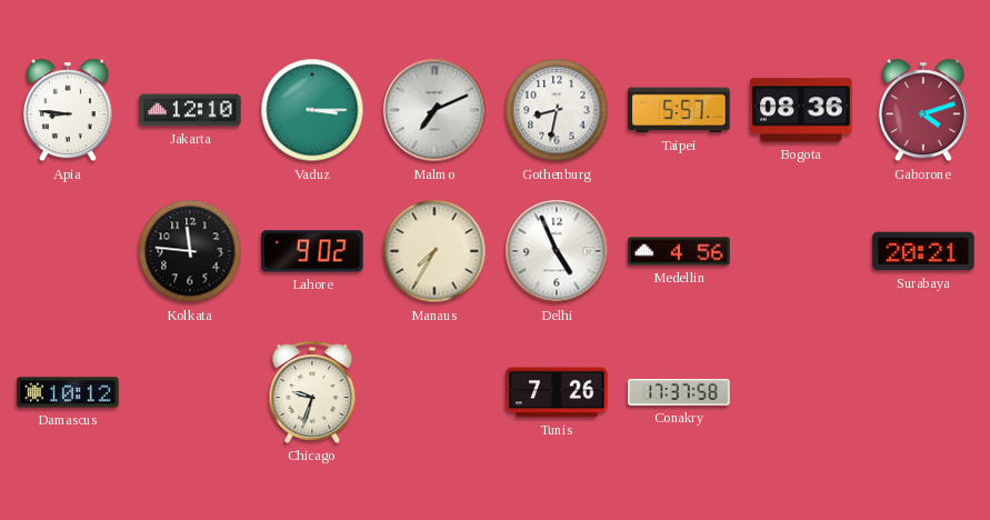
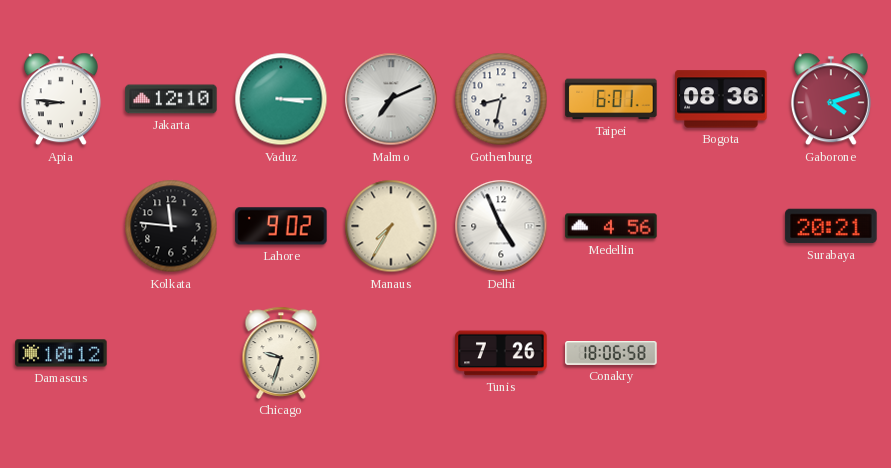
Taipei: 5:57 -> 6:01
Conakry: 17:37 -> 18:06
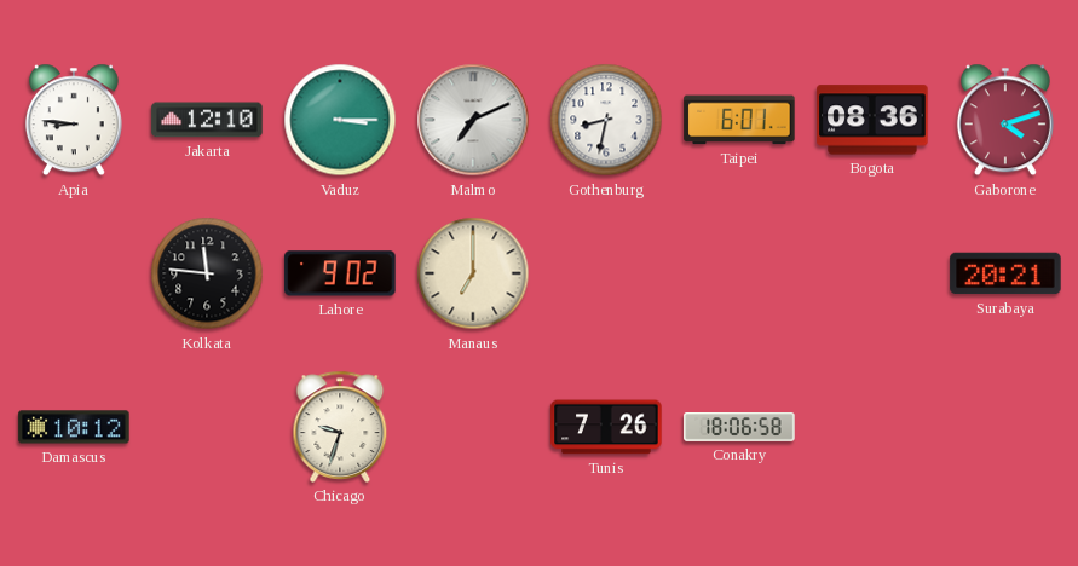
Manaus: 7:35 -> 7:00
Delhi: 4:56 -> none
Medellin: 4:56 -> none
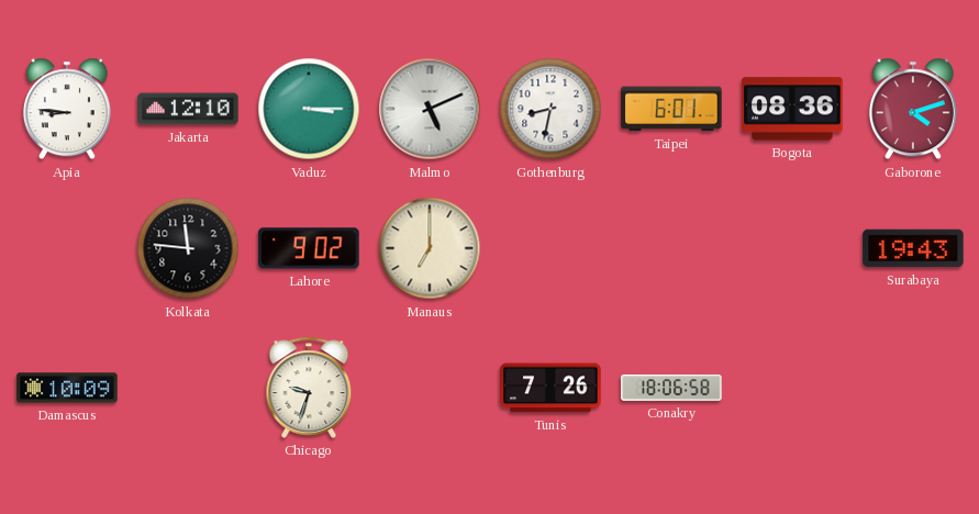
Malmo: 7:11 -> 5:11
Surabaya: 20:21 -> 19:43
Damascus: 10:12 -> 10:09
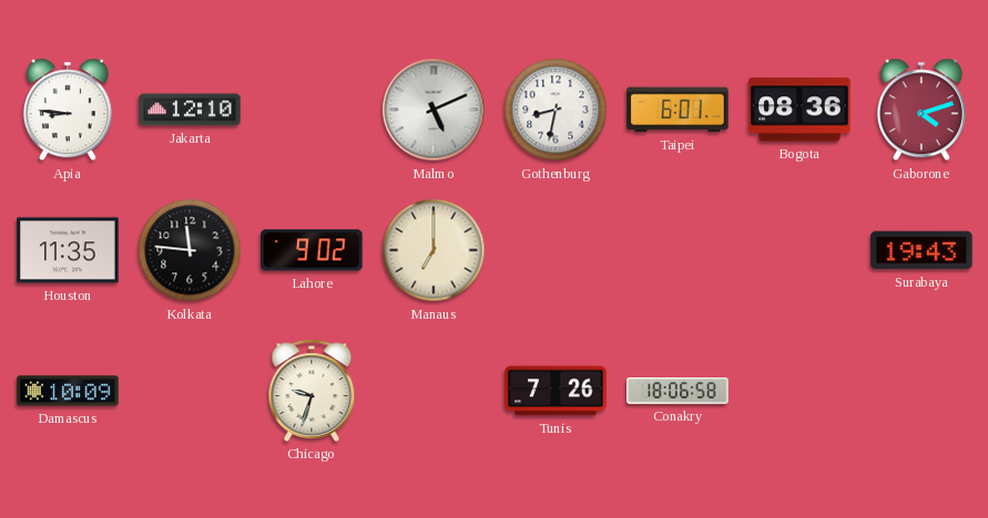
Vaduz: 3:15 -> none
Houston: none -> 11:35
